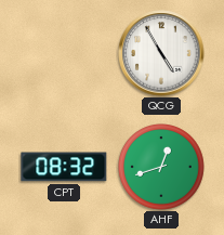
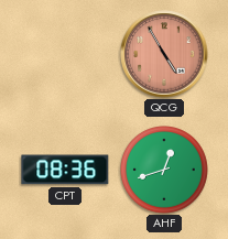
QCG dial: white -> salmon
CPT: 08:32 -> 08:36
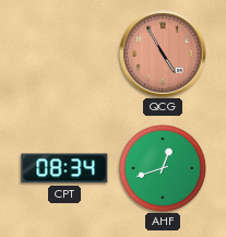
CPT: 08:36 -> 08:34
